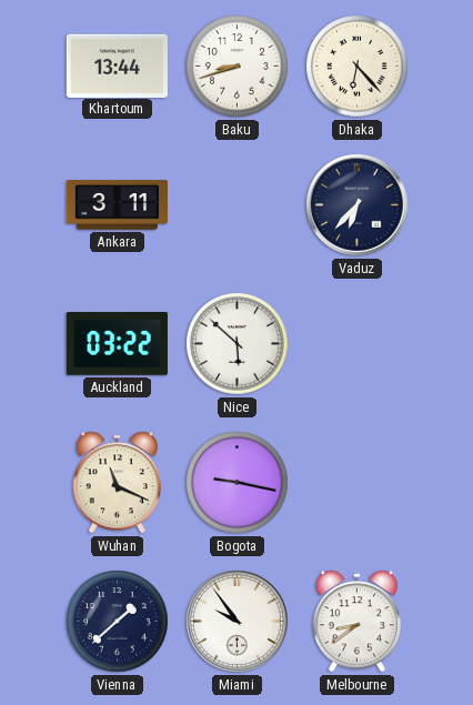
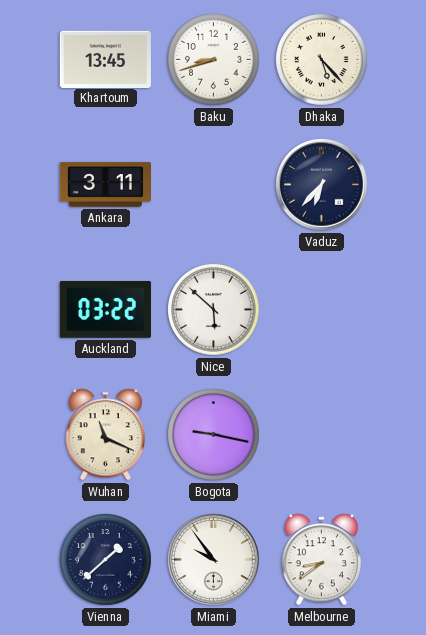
Khartoum: 13:44 -> 13:45
Dhaka: 6:23 -> 5:23
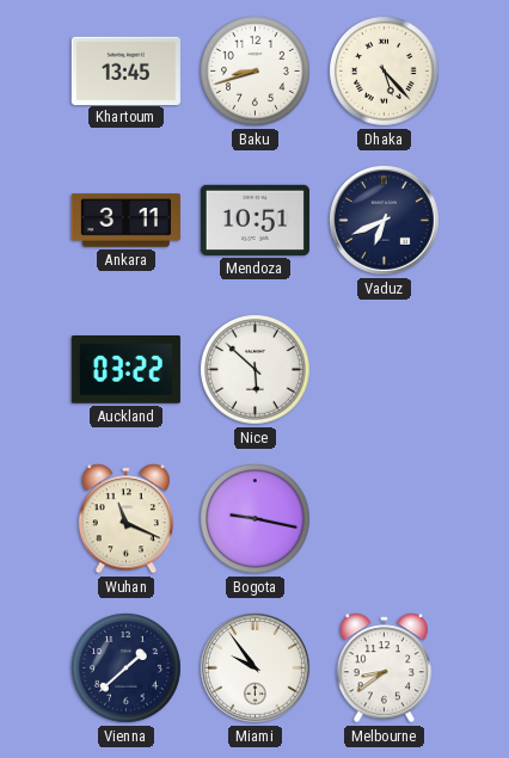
Mendoza: none -> 10:51
Vaduz: 6:37 -> 6:41
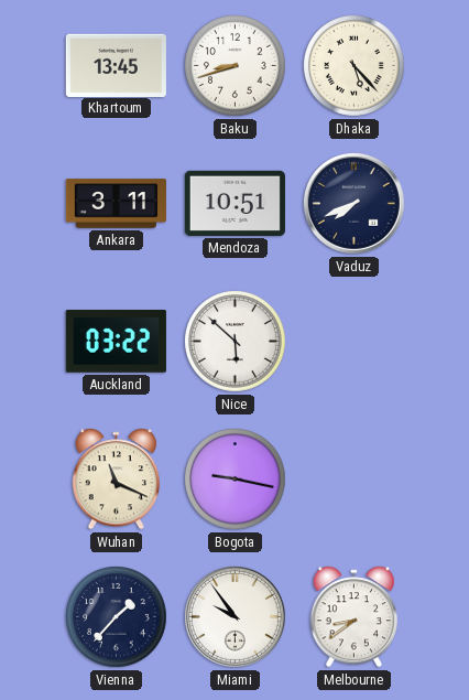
Vaduz: 6:41 -> 7:41
Vienna: 1:38 -> 1:37
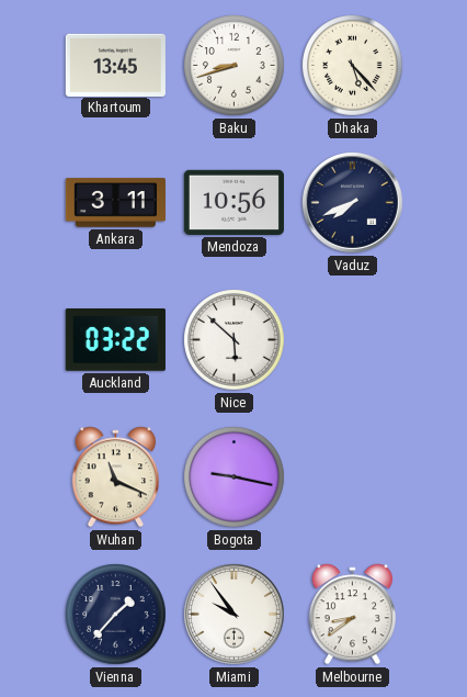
Mendoza: 10:51 -> 10:56
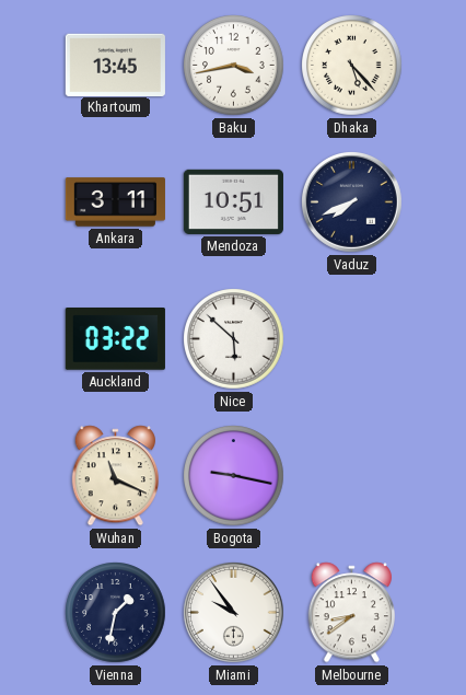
Baku: 8:42 -> 3:43
Mendoza: 10:56 -> 10:51
Vienna: 1:37 -> 1:32
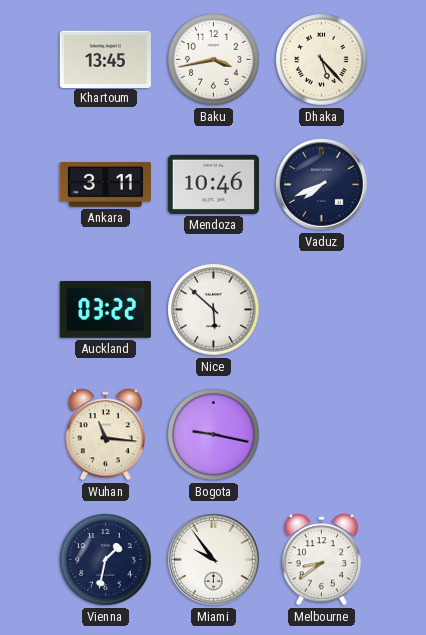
Mendoza: 10:51 -> 10:46
Wuhan: 11:19 -> 11:16
